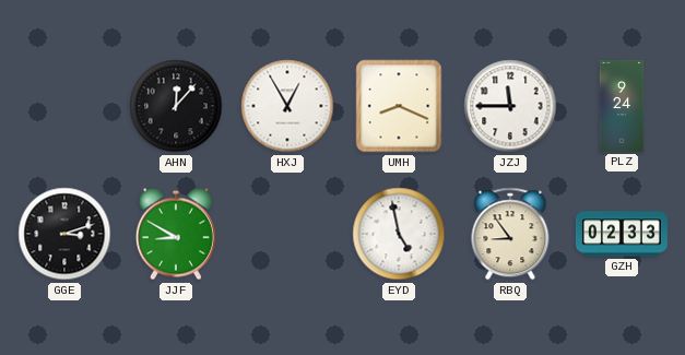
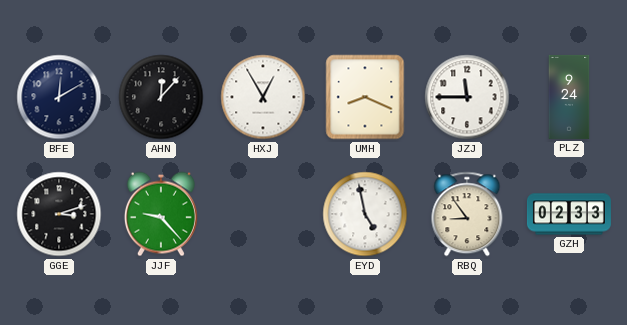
BFE: none -> 12:10
JJF: 8:50 -> 9:23
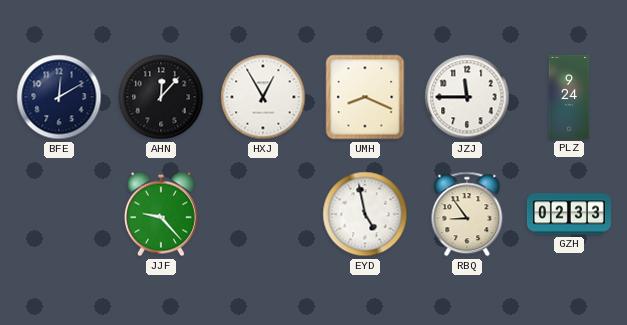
GGE: 3:12 -> none
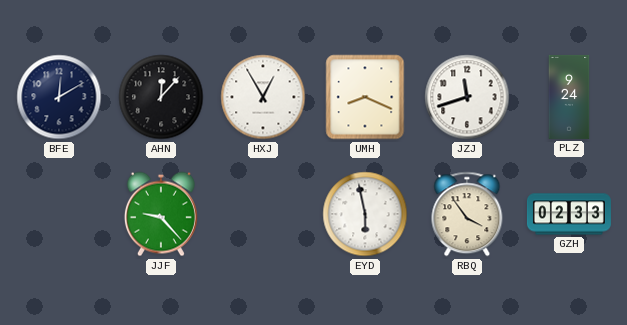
JZJ: 11:45 -> 11:42
EYD: 4:58 -> 5:58
RBQ: 8:54 -> 3:54
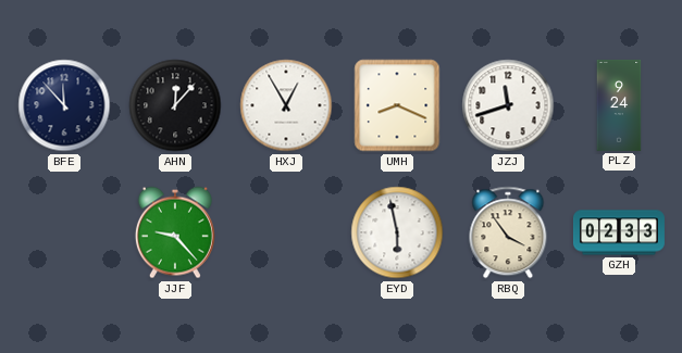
BFE: 12:10 -> 11:53
